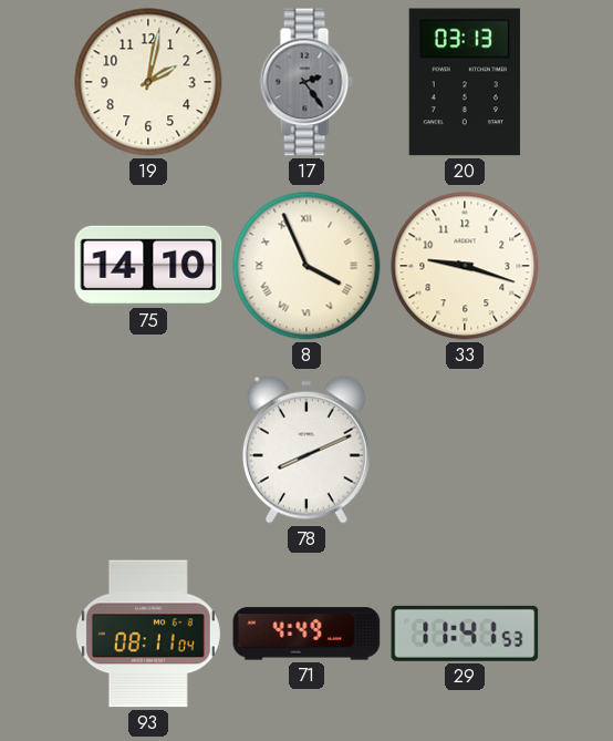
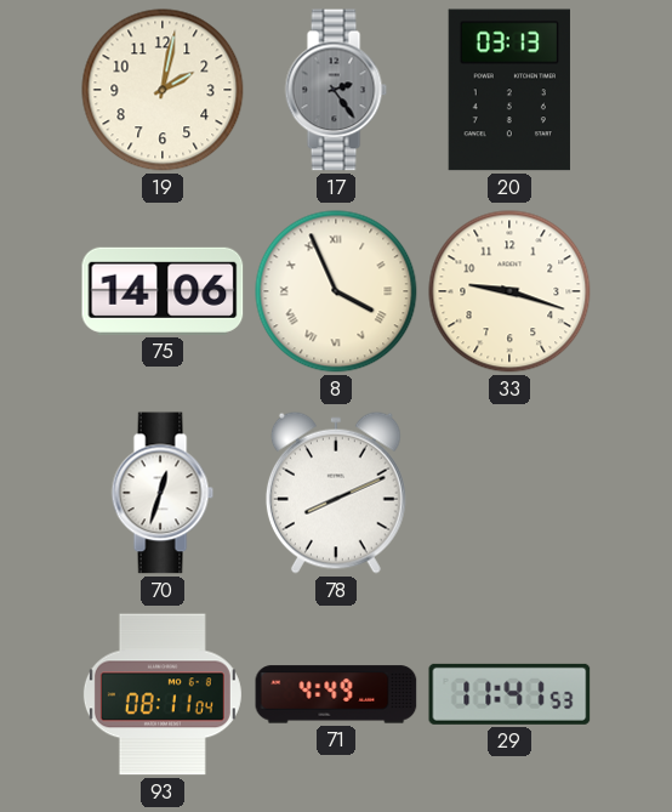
75: 14:10 -> 14:06
70: none -> 12:33
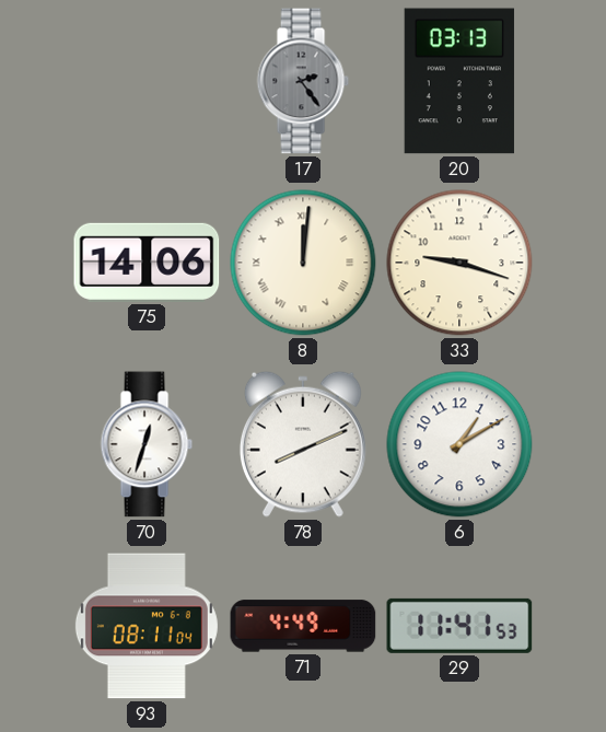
19: 2:02 -> none
8: 3:56 -> 12:01
6: none -> 1:10
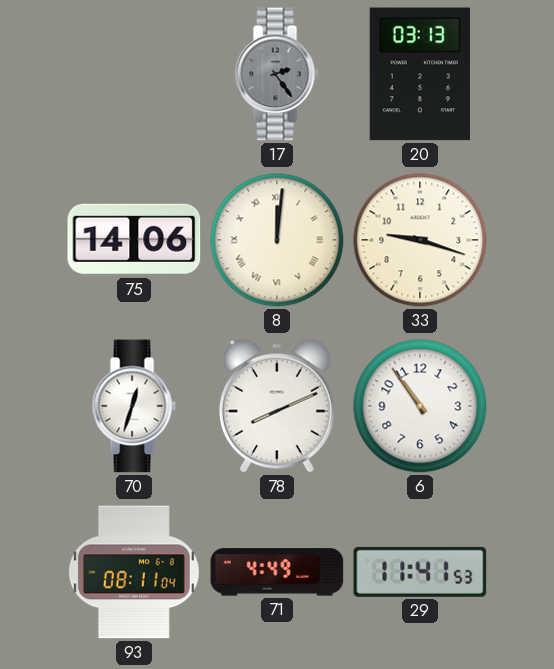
6: 1:10 -> 10:54
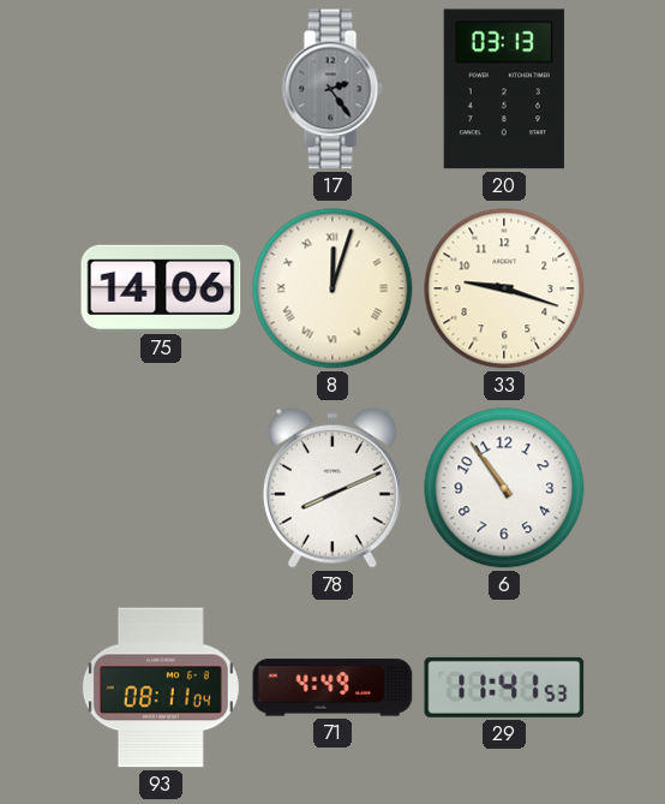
8: 12:01 -> 12:03
70: 12:33 -> none
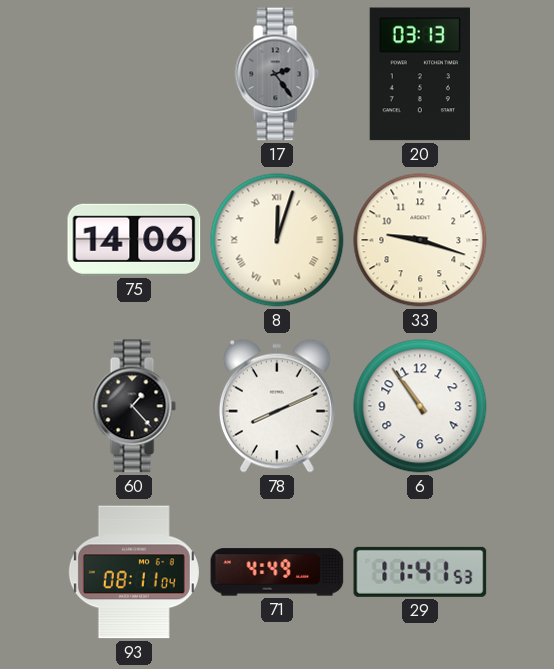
60: none -> 1:23
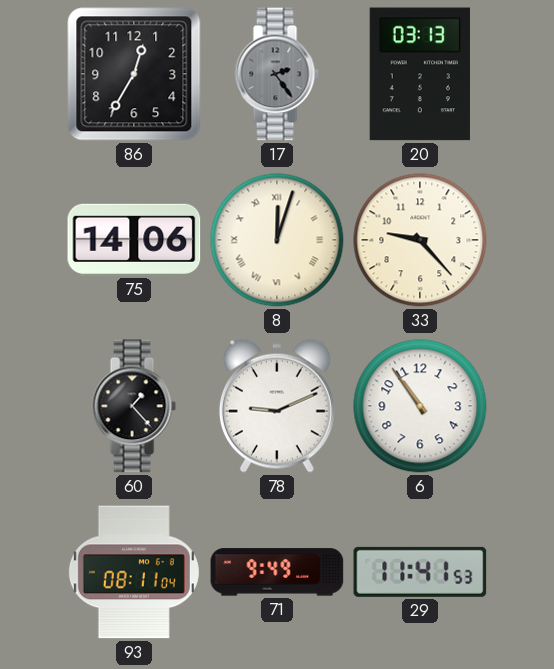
86: none -> 12:35
33: 9:18 -> 9:23
78: 8:11 -> 9:11
71: 4:49 -> 9:49
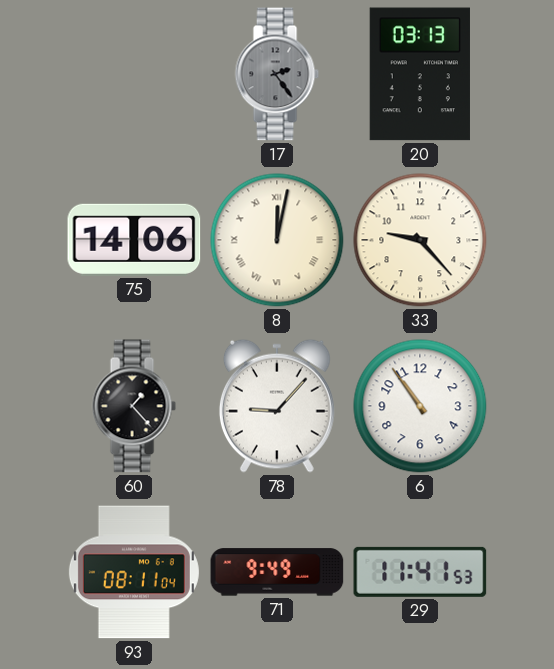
86: 12:35 -> none
8: 12:03 -> 12:02
78: 9:11 -> 9:07
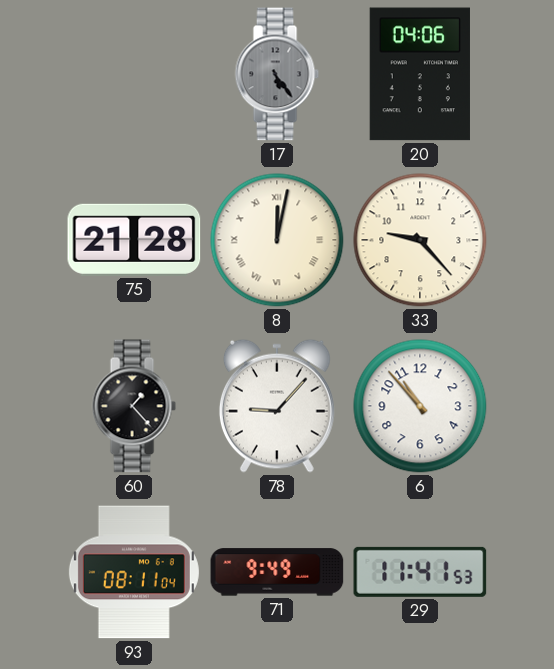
17: 2:24 -> 5:24
20: 03:13 -> 04:06
75: 14:06 -> 21:28
6: 10:54 -> 10:53
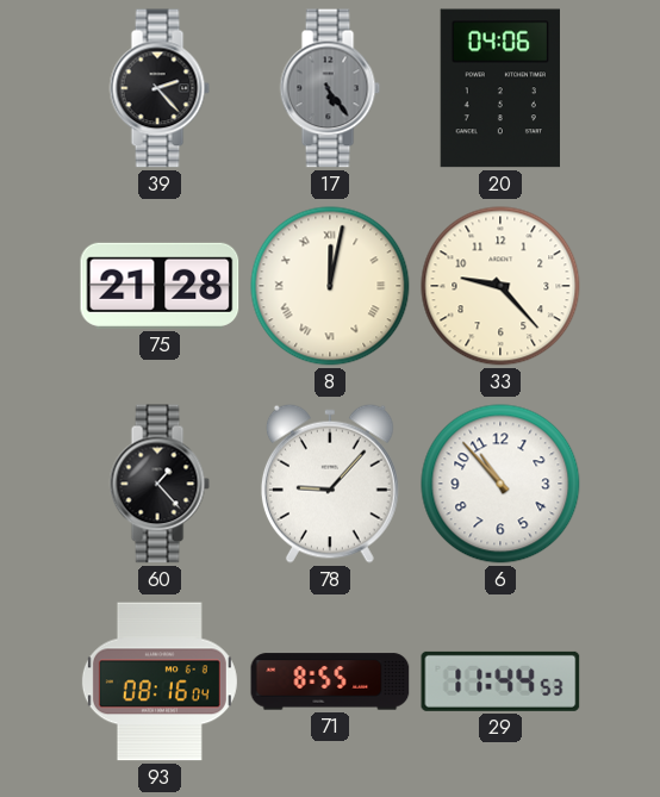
39: none -> 2:23
93: 08:11 -> 08:16
71: 9:49 -> 8:55
29: 11:41 -> 11:44
